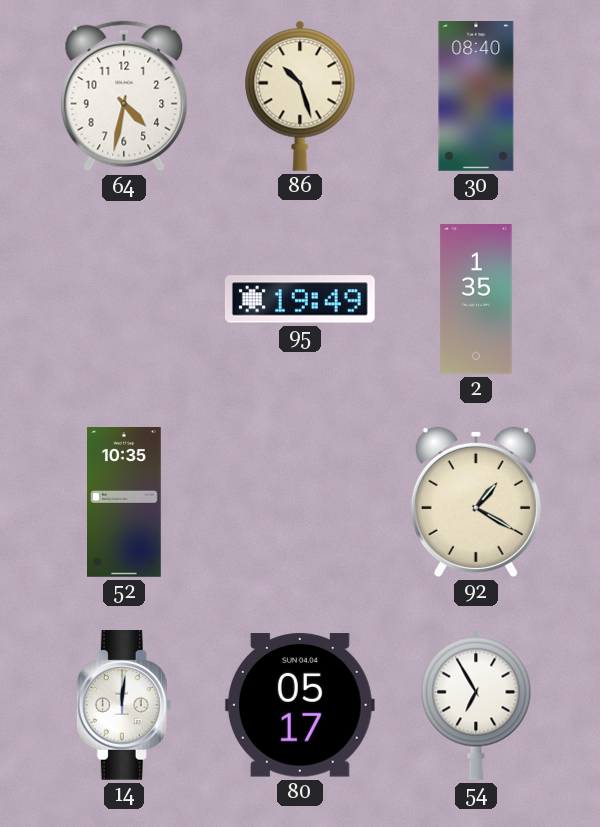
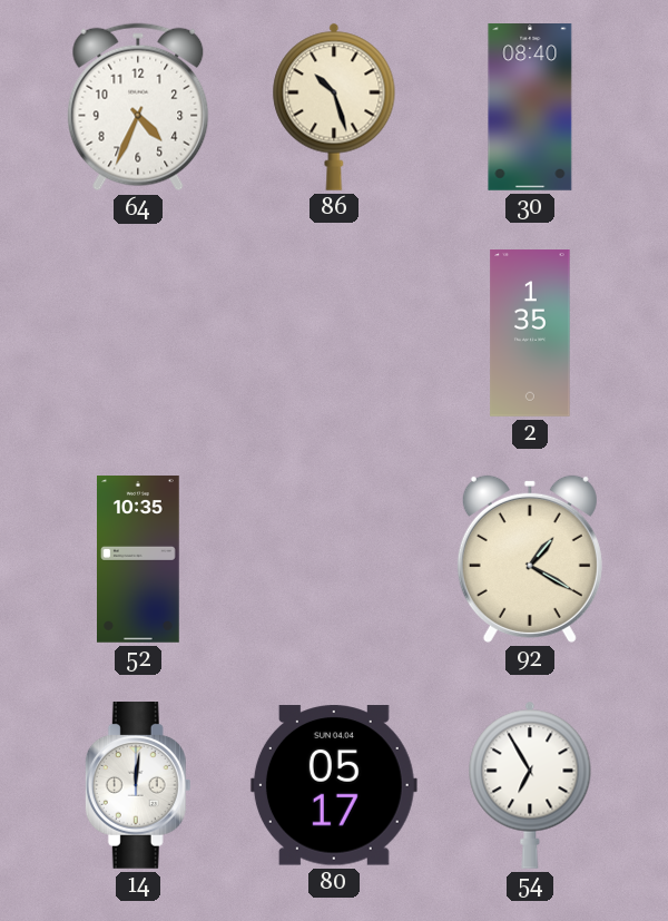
64: 4:32 -> 4:34
95: 19:49 -> none
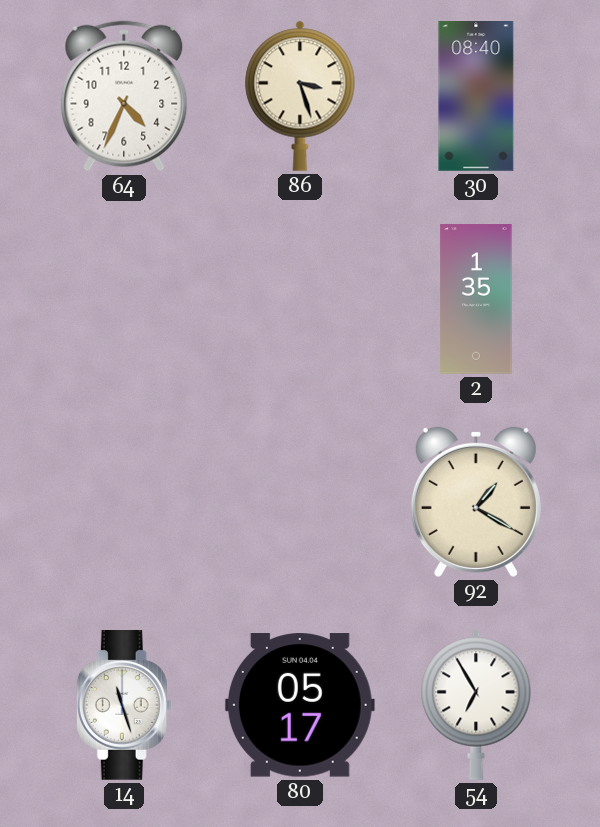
86: 10:27 -> 3:27
52: 10:35 -> none
14: 12:01 -> 11:27
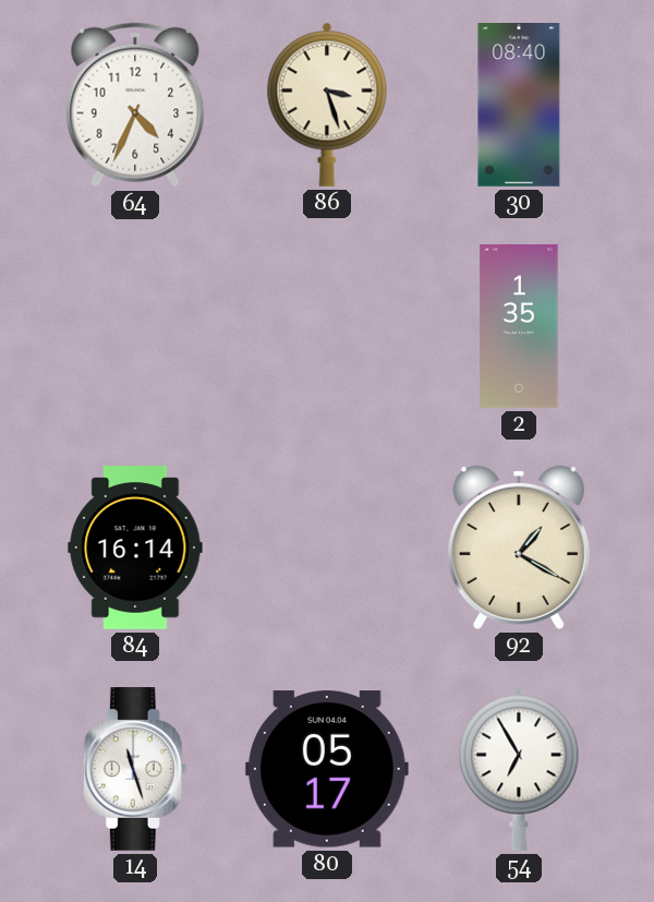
84: none -> 16:14
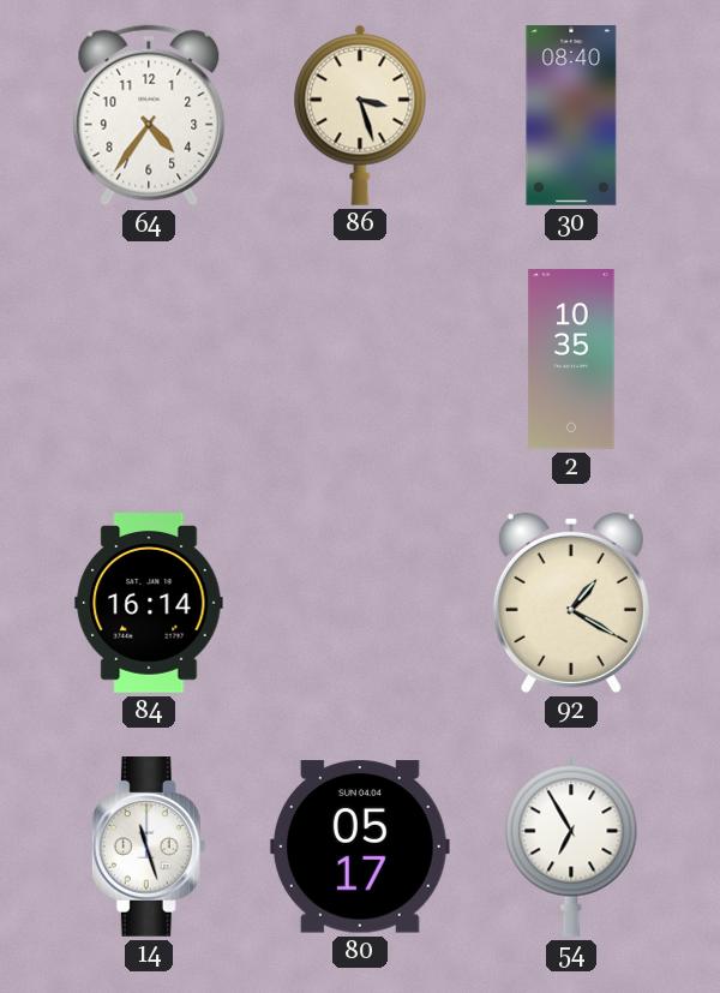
64: 4:34 -> 4:36
2: 1:35 -> 10:35
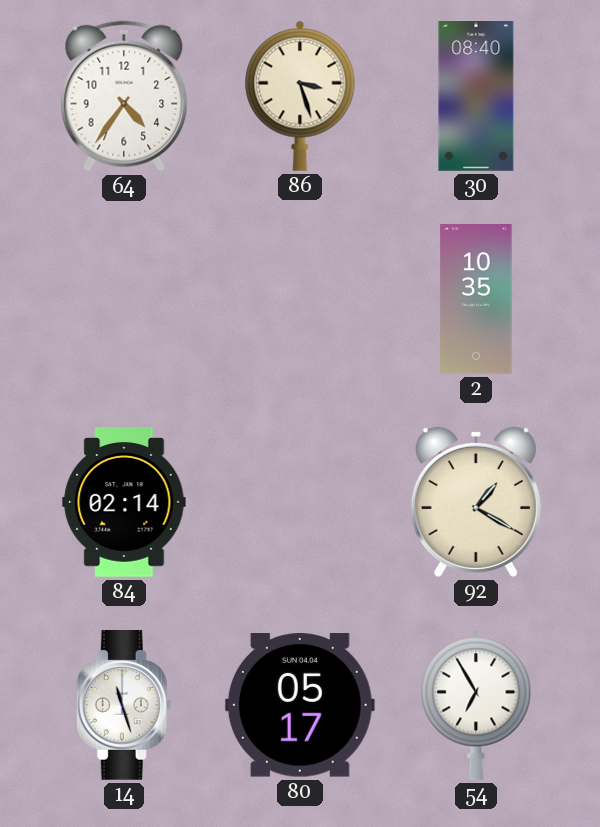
84: 16:14 -> 02:14
